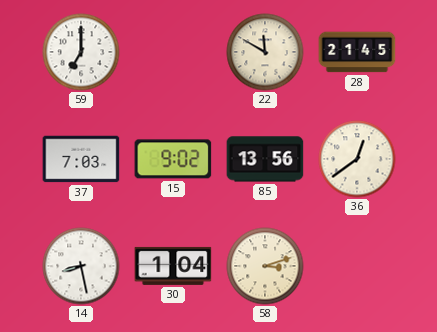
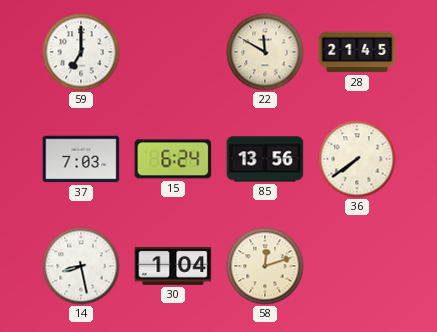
15: 9:02 -> 6:24
36: 12:39 -> 7:39
58: 3:12 -> 12:12
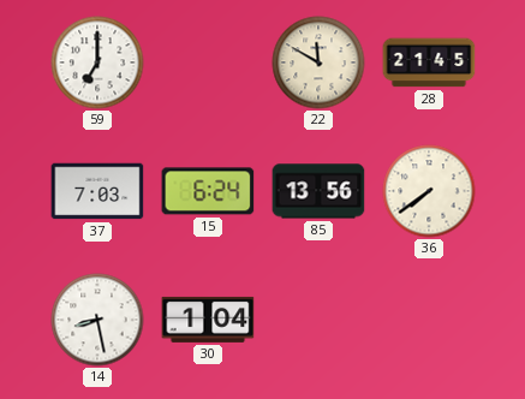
58: 12:12 -> none
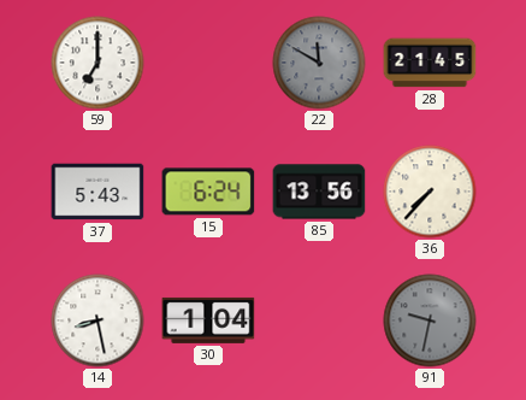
22 dial: cream -> grey
37: 7:03 -> 5:43
36: 7:39 -> 7:37
91: none -> 9:32
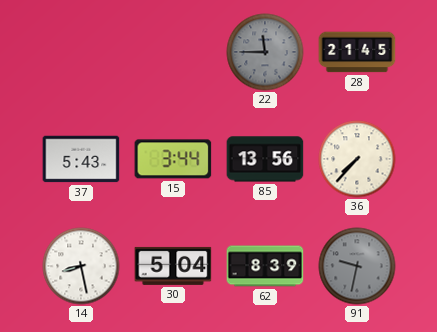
59: 7:00 -> none
22: 11:50 -> 11:45
15: 6:24 -> 3:44
30: 1:04 -> 5:04
62: none -> 8:39
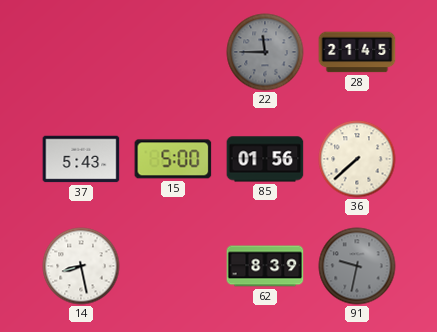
15: 3:44 -> 5:00
85: 13:56 -> 01:56
36: 7:37 -> 7:38
30: 5:04 -> none
